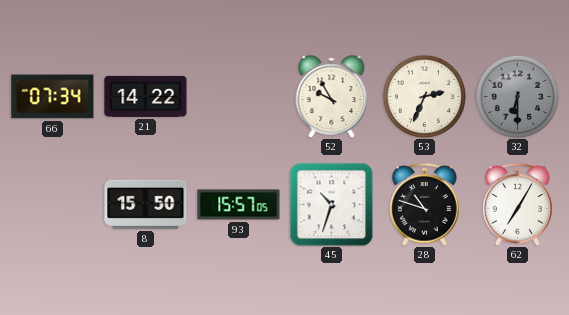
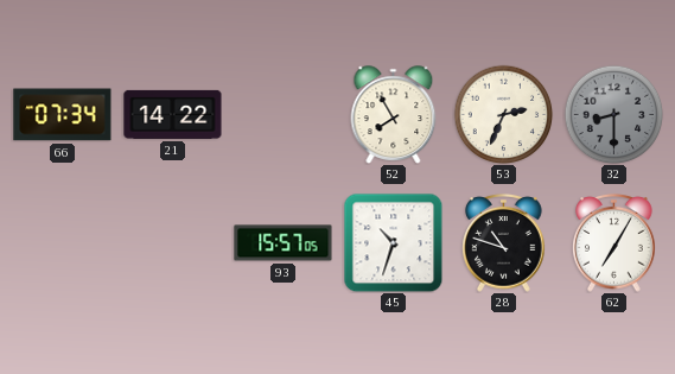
52: 9:55 -> 7:55
32: 6:30 -> 8:30
8: 15:50 -> none
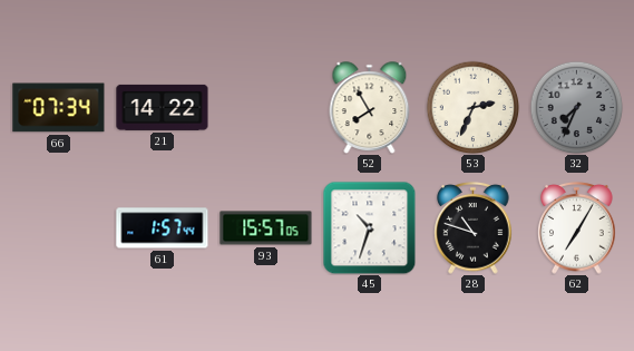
32: 8:30 -> 7:34
61: none -> 1:57
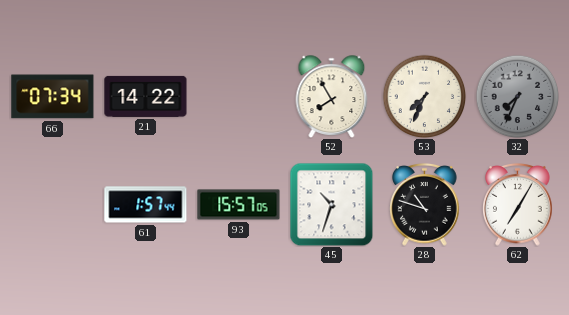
53: 2:34 -> 7:34
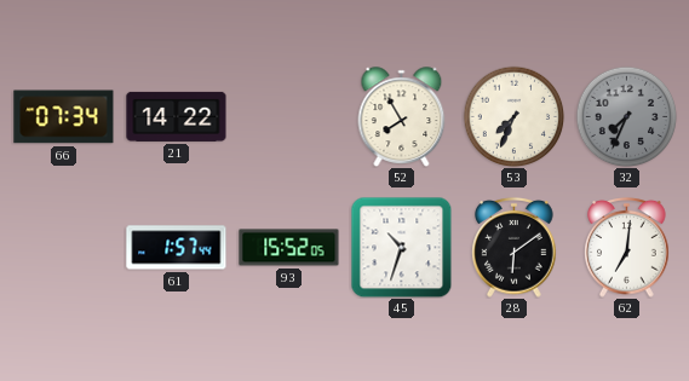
93: 15:57 -> 15:52
28: 10:48 -> 6:09
62: 7:05 -> 7:01
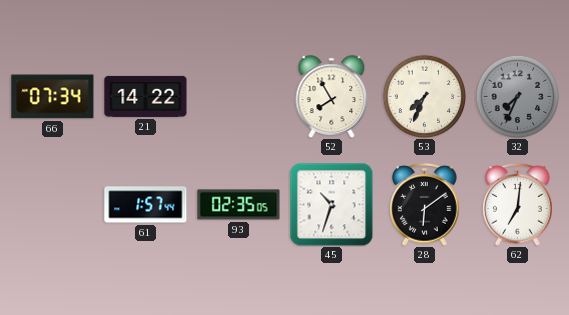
93: 15:52 -> 02:35
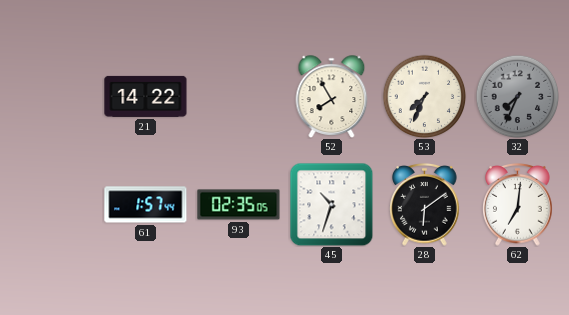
66: 07:34 -> none
